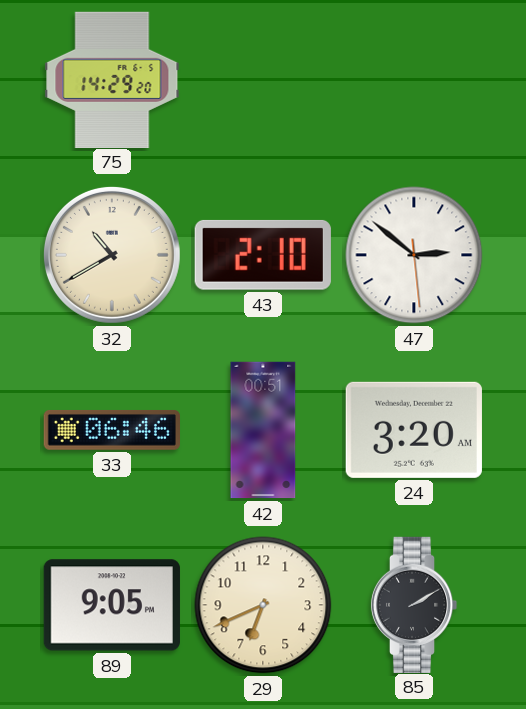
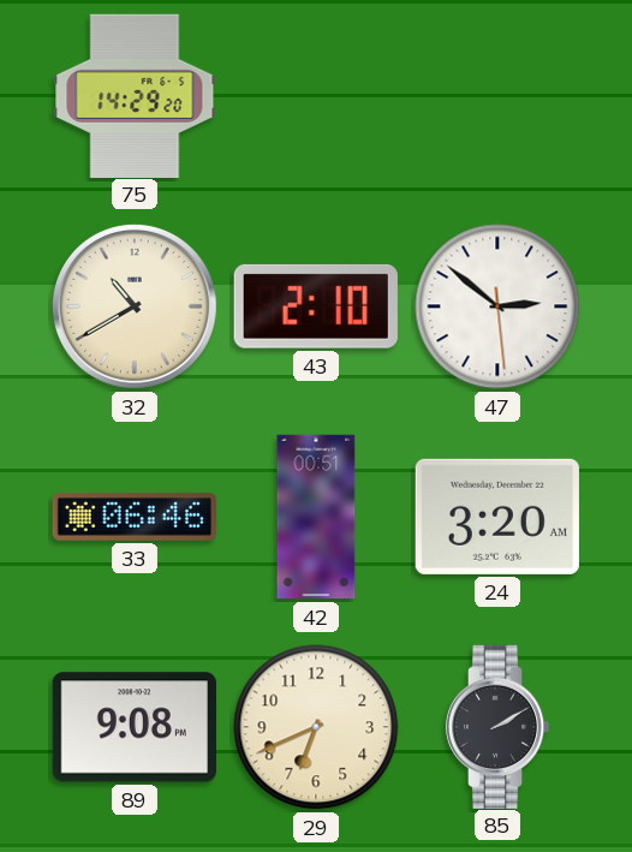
89: 9:05 -> 9:08
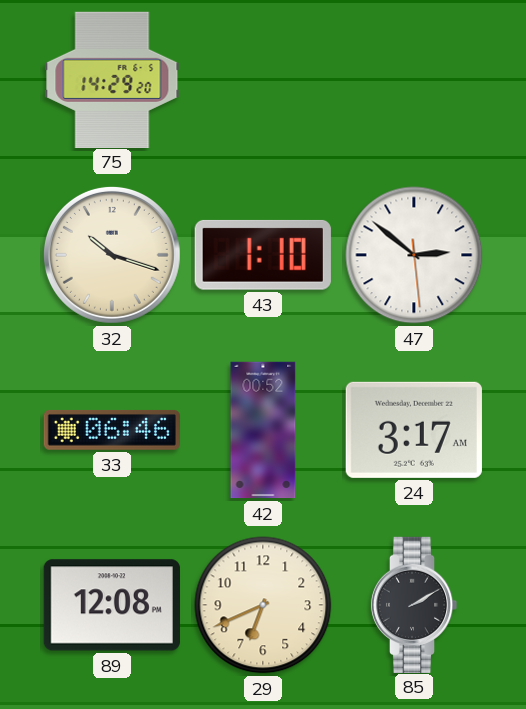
32: 10:40 -> 10:18
43: 2:10 -> 1:10
42: 00:51 -> 00:52
24: 3:20 -> 3:17
89: 9:08 -> 12:08
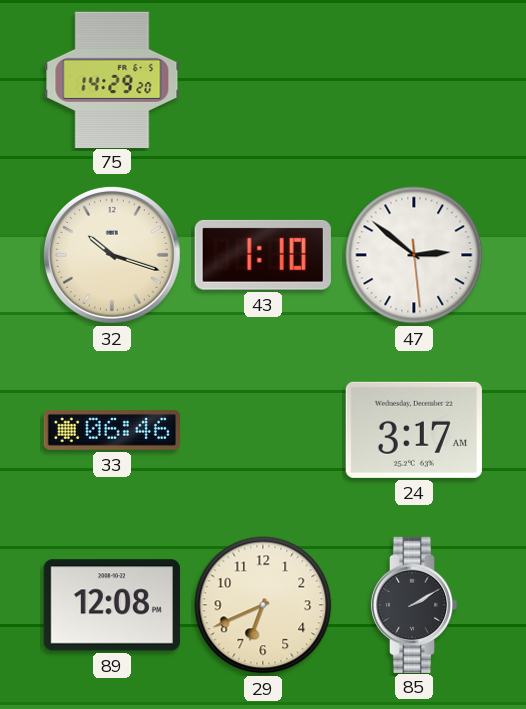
42: 00:52 -> none
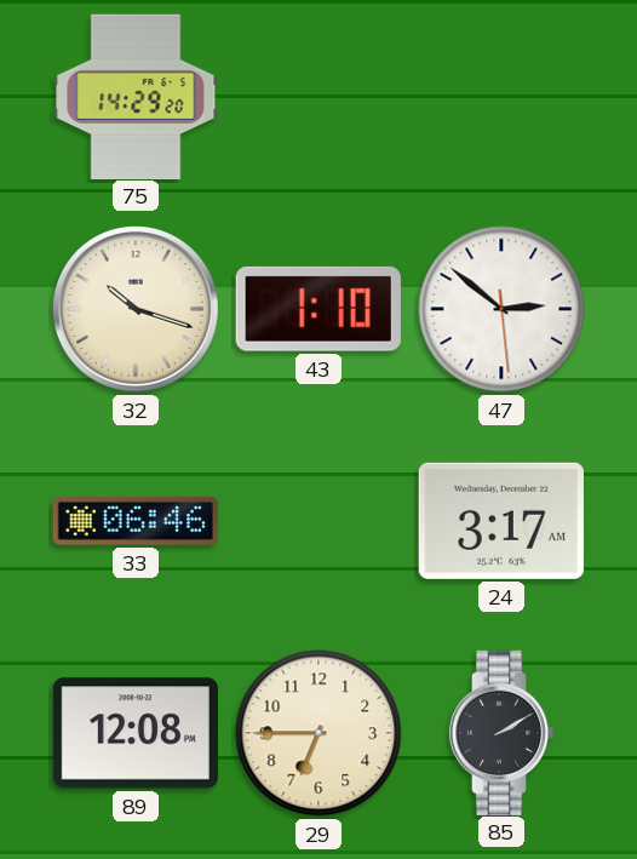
29: 6:41 -> 6:45
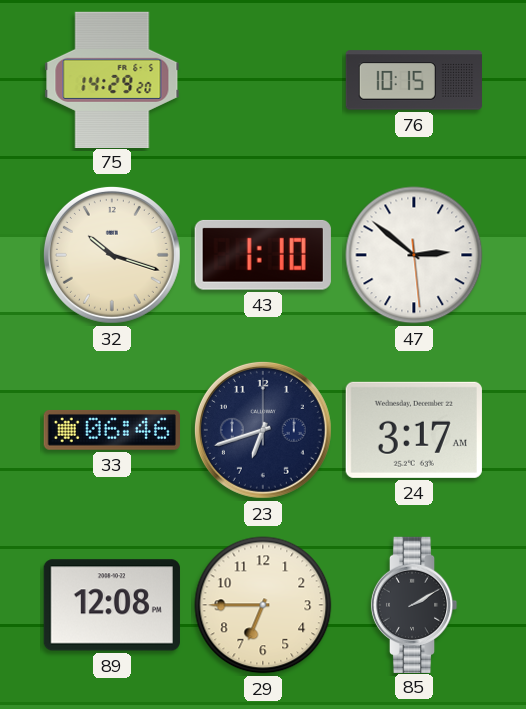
76: none -> 10:15
23: none -> 6:42
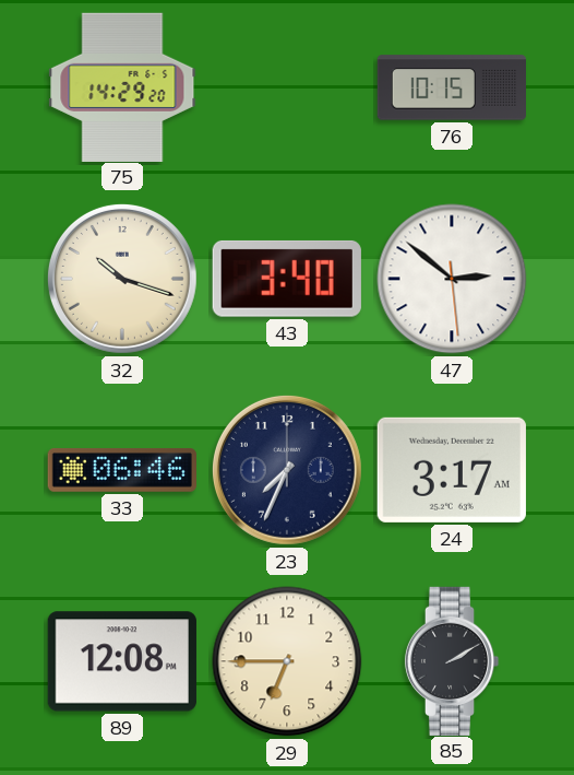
43: 1:10 -> 3:40
23: 6:42 -> 7:34
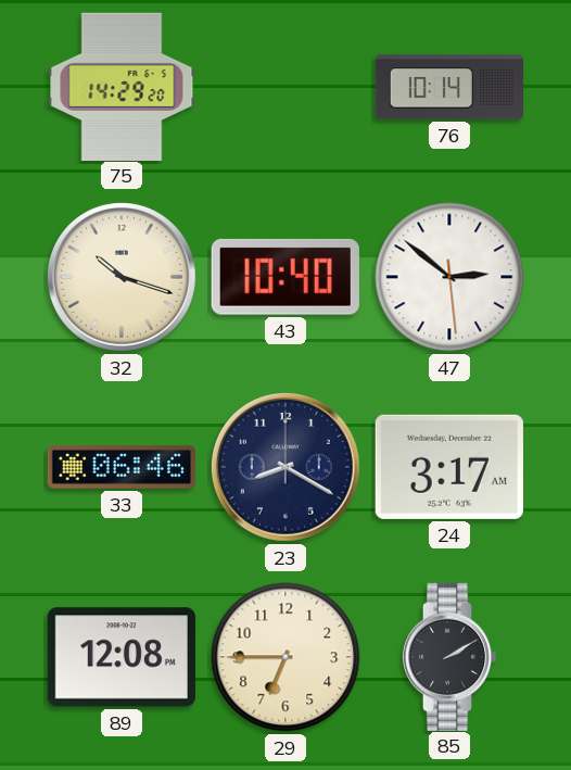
76: 10:15 -> 10:14
43: 3:40 -> 10:40
23: 7:34 -> 8:20
